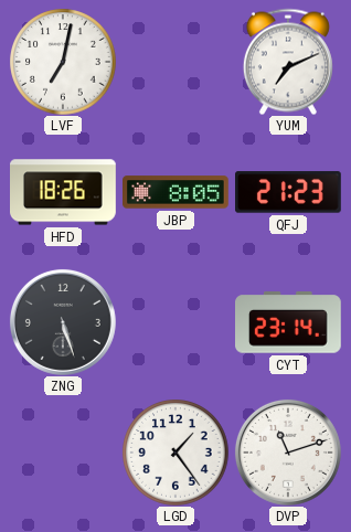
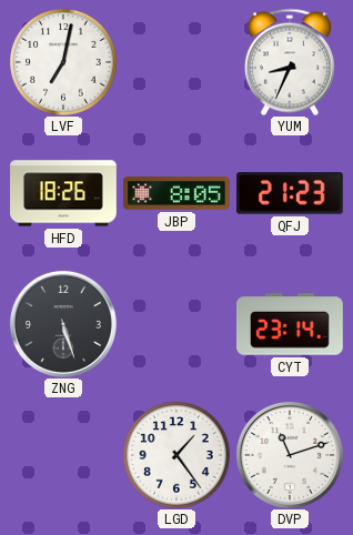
YUM: 7:11 -> 8:34
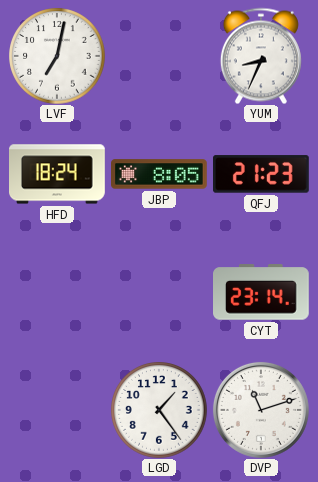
HFD: 18:26 -> 18:24
ZNG: 5:27 -> none
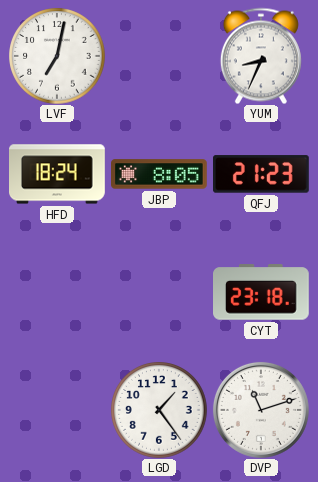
CYT: 23:14 -> 23:18
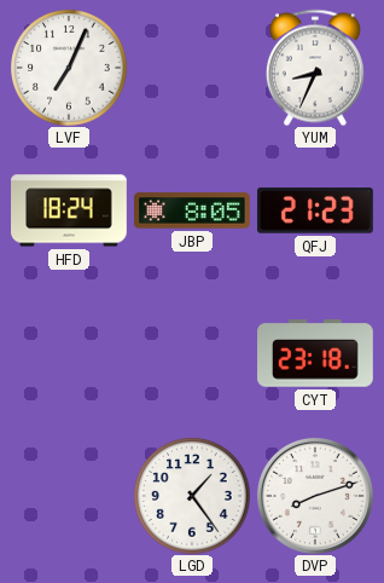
LVF: 7:02 -> 7:04
DVP: 11:12 -> 8:12
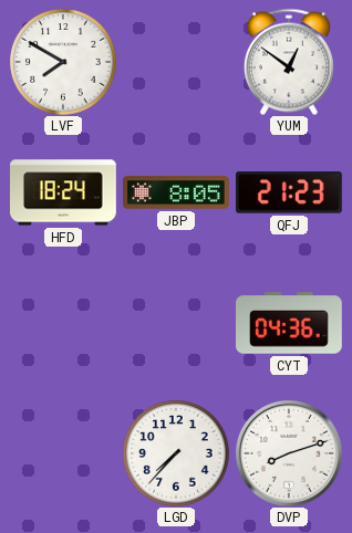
LVF: 7:04 -> 7:50
YUM: 8:34 -> 12:51
CYT: 23:18 -> 04:36
LGD: 1:24 -> 7:37
